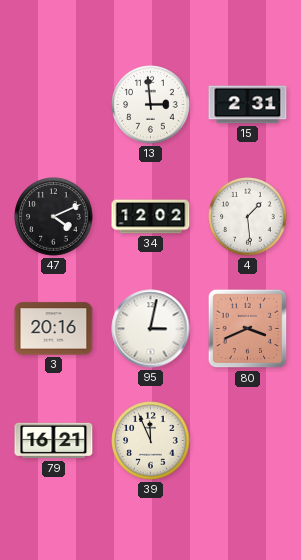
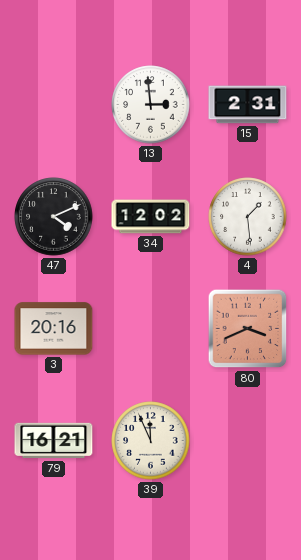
95: 3:02 -> none
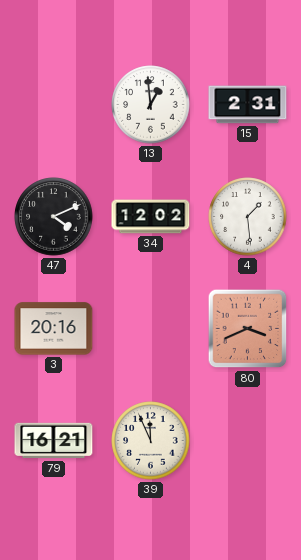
13: 2:59 -> 12:59
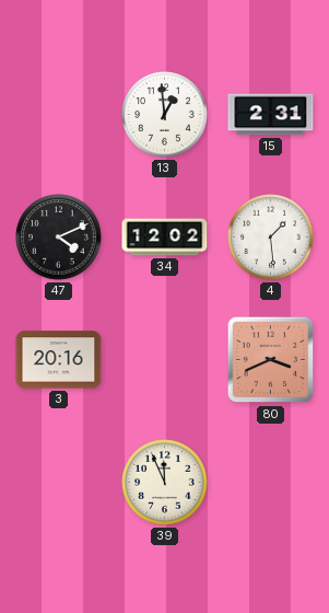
79: 16:21 -> none
